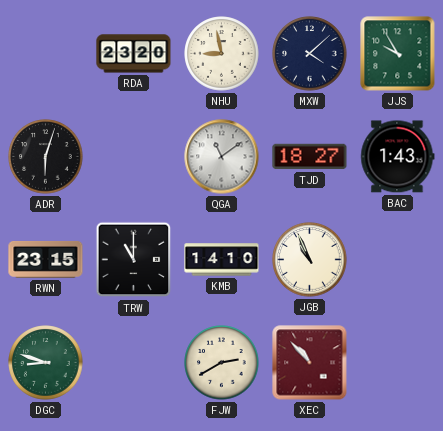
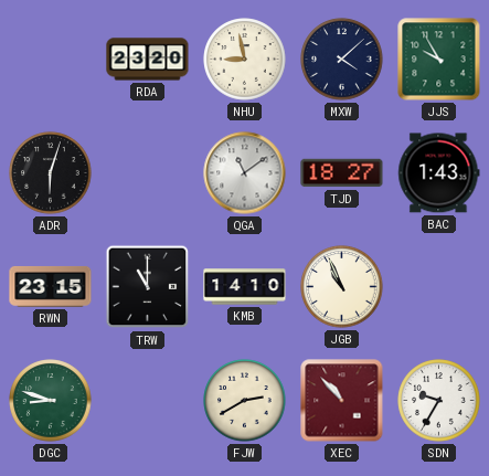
SDN: none -> 9:35
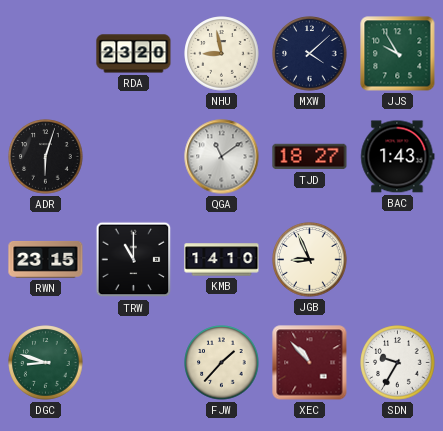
JGB: 10:56 -> 8:56
FJW: 2:40 -> 1:37
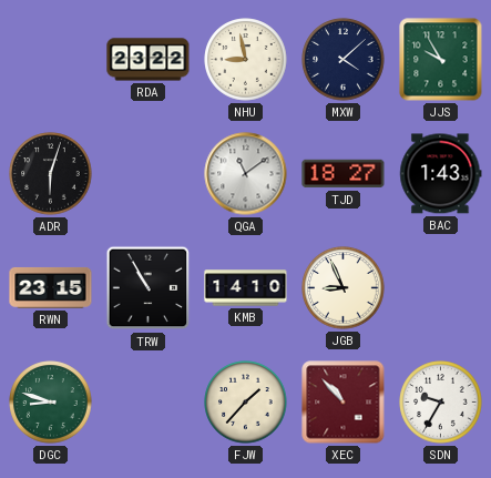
RDA: 23:20 -> 23:22
TRW: 11:00 -> 10:55
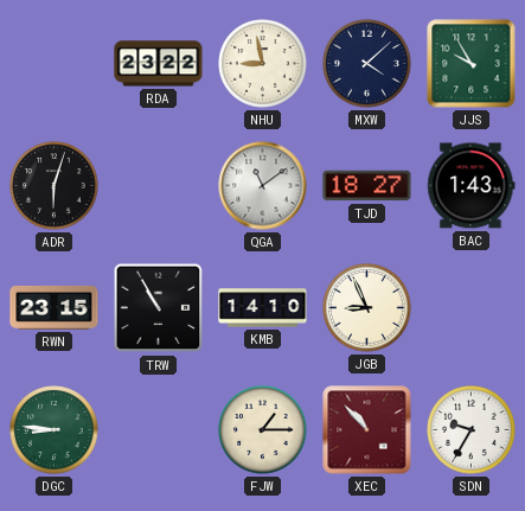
DGC: 8:48 -> 8:46
FJW: 1:37 -> 1:15
